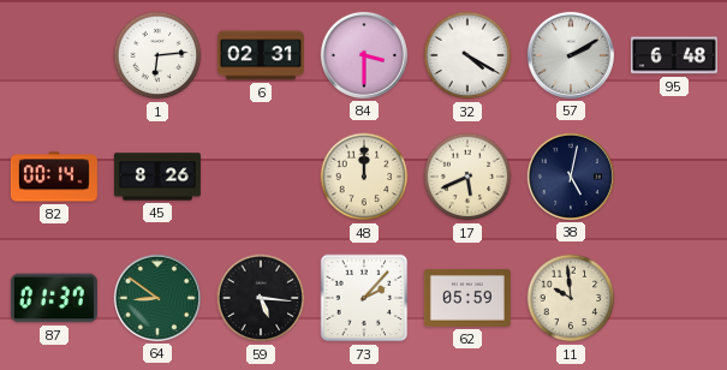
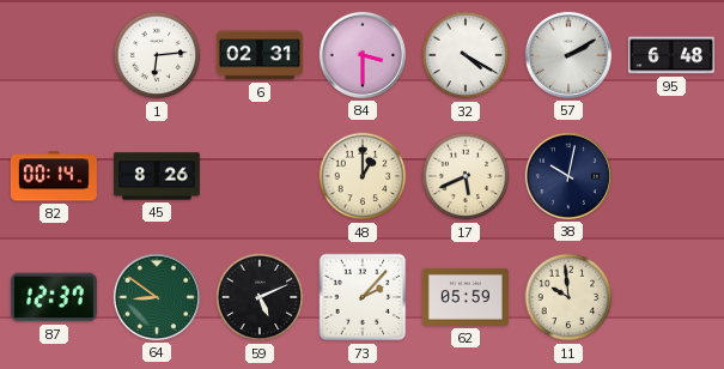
48: 12:00 -> 1:00
38: 5:02 -> 10:02
87: 01:37 -> 12:37
59: 5:16 -> 5:11
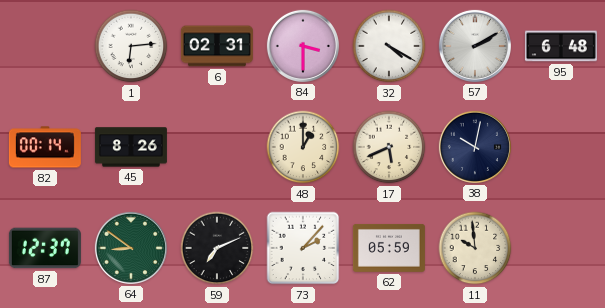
59: 5:11 -> 7:11
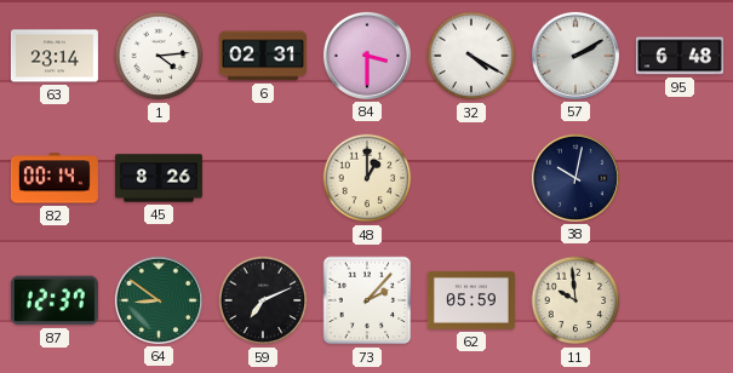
63: none -> 23:14
1: 6:14 -> 4:14
17: 5:41 -> none
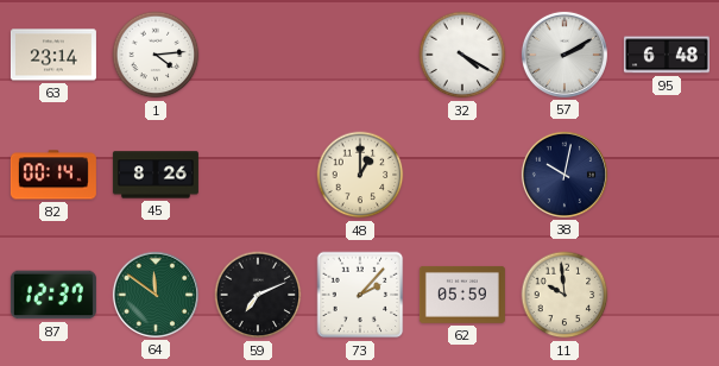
6: 02:31 -> none
84: 3:30 -> none
64: 8:51 -> 11:51
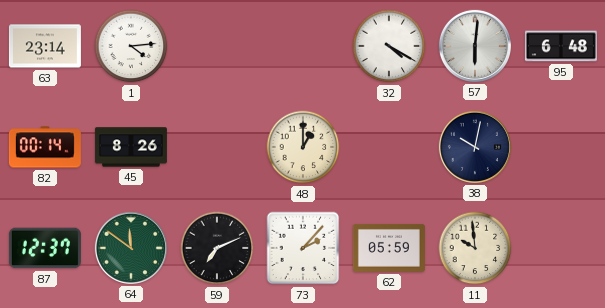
57: 2:10 -> 6:01
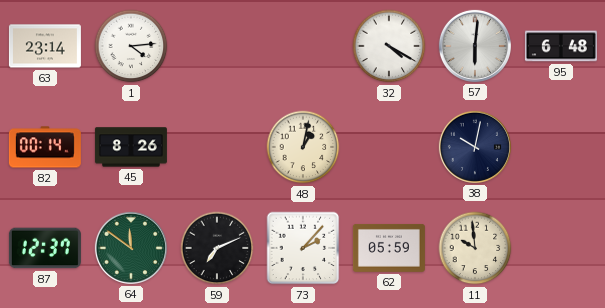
48: 1:00 -> 1:02
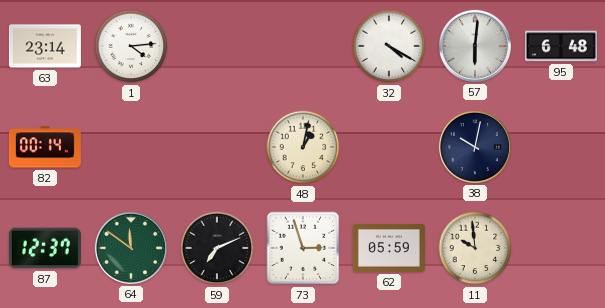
45: 8:26 -> none
73: 2:07 -> 2:57
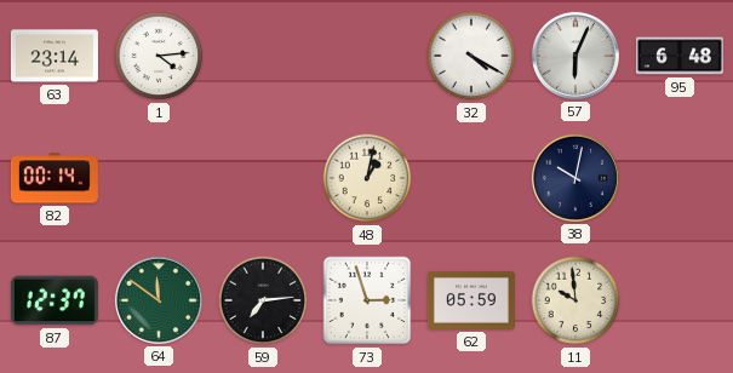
57: 6:01 -> 6:04
59: 7:11 -> 7:14
